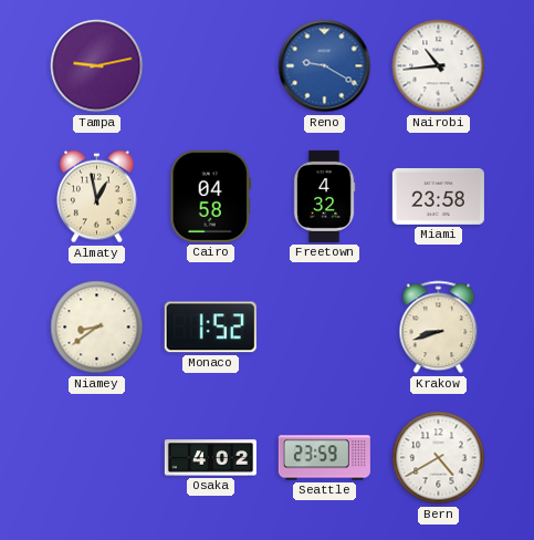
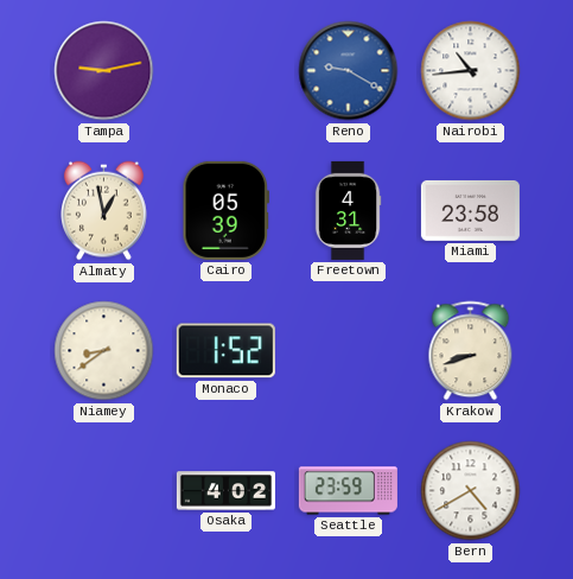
Cairo: 04:58 -> 05:39
Freetown: 4:32 -> 4:31
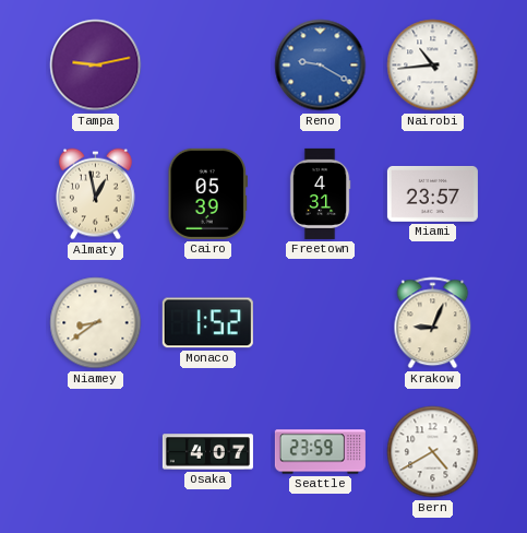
Miami: 23:58 -> 23:57
Krakow: 8:42 -> 9:04
Osaka: 4:02 -> 4:07
